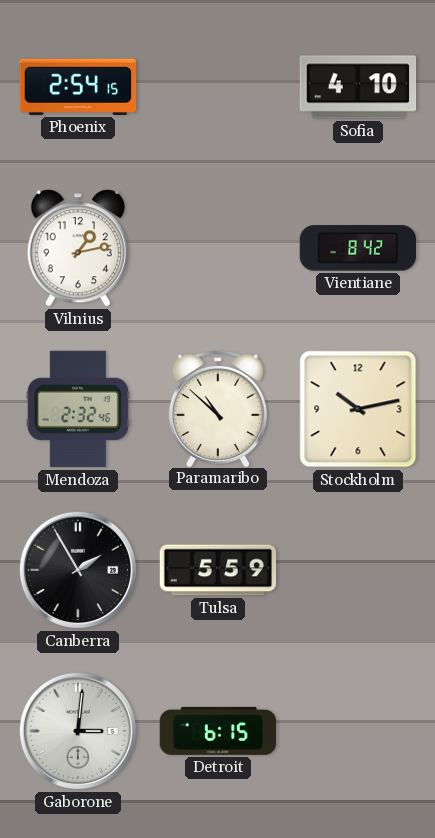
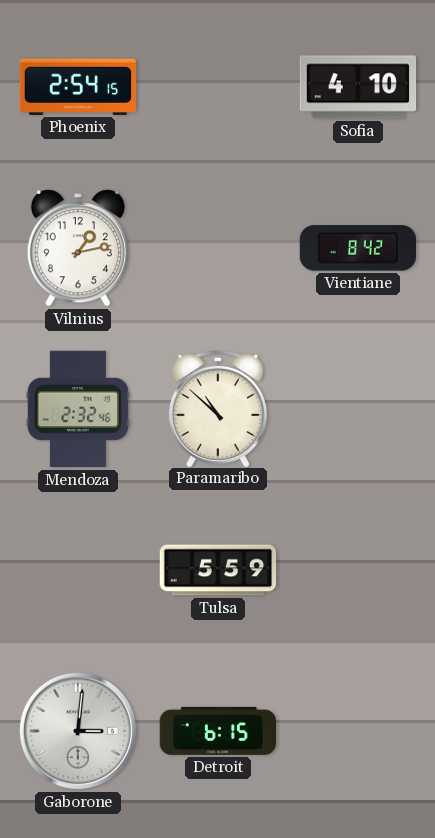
Stockholm: 10:13 -> none
Canberra: 1:55 -> none
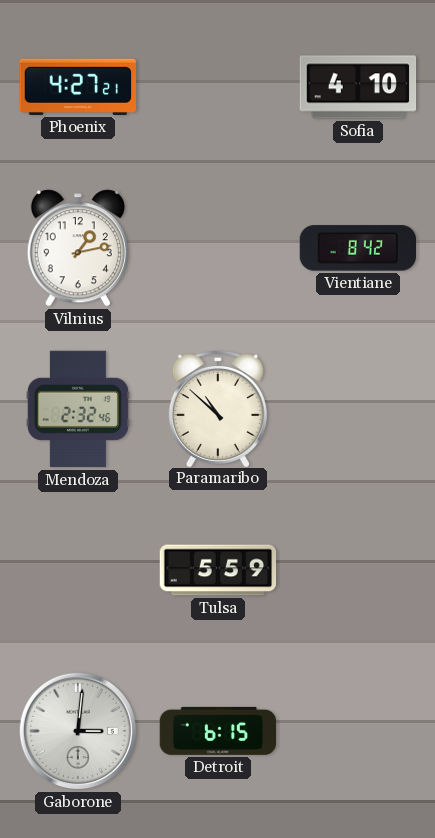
Phoenix: 2:54 -> 4:27
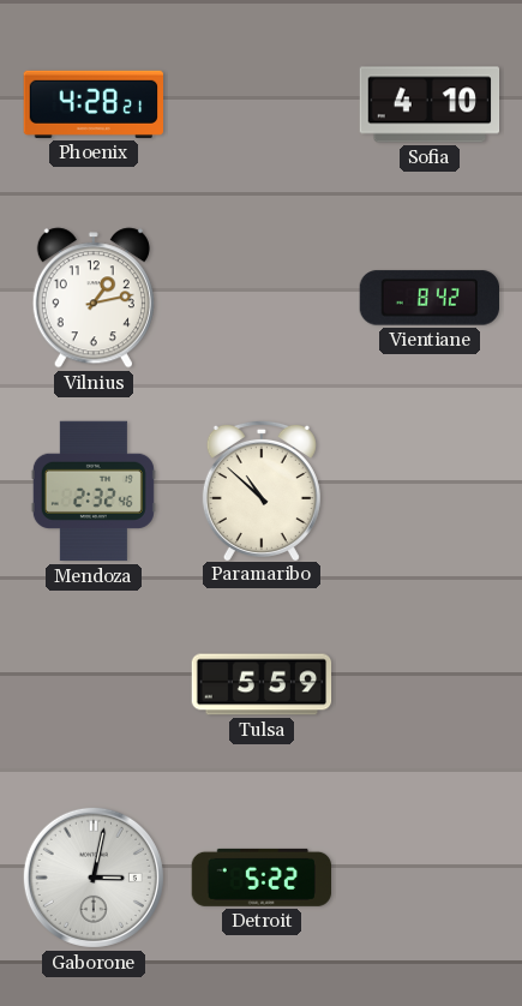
Phoenix: 4:27 -> 4:28
Gaborone: 3:01 -> 3:02
Detroit: 6:15 -> 5:22
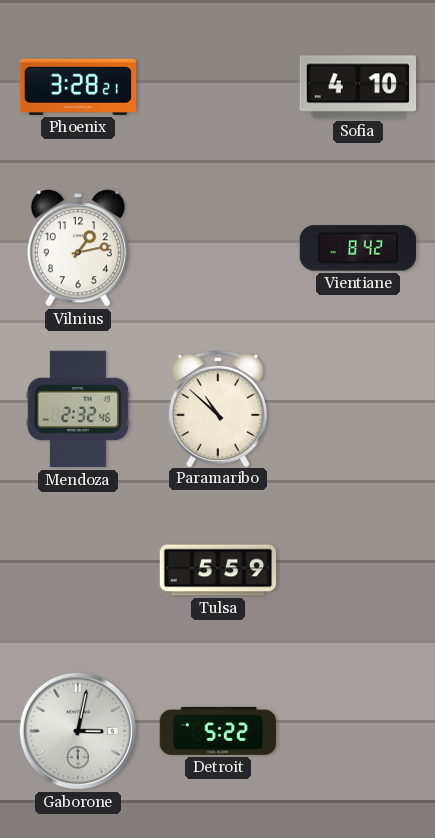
Phoenix: 4:28 -> 3:28
